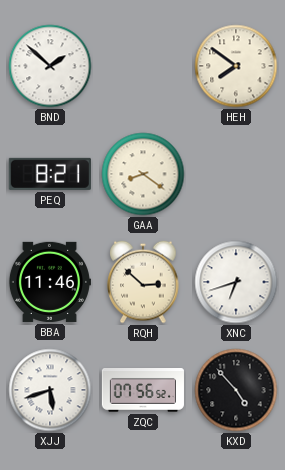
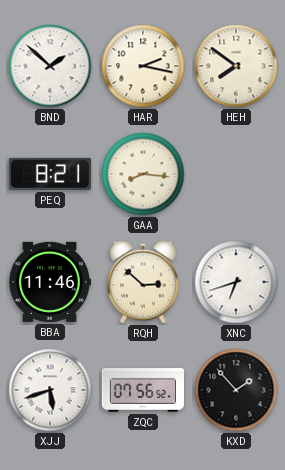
HAR: none -> 2:17
GAA: 8:21 -> 8:16
KXD: 4:53 -> 1:53
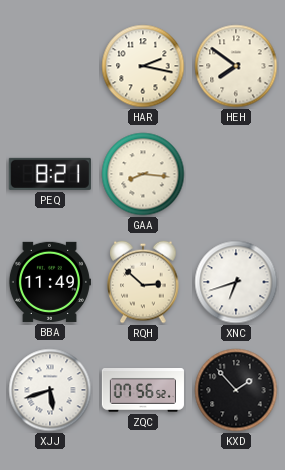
BND: 1:52 -> none
BBA: 11:46 -> 11:49
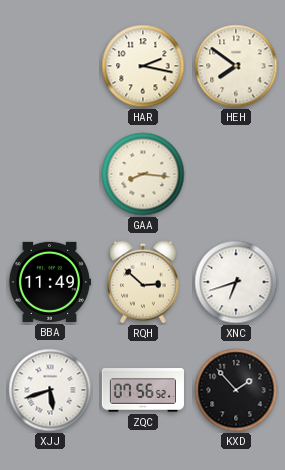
PEQ: 8:21 -> none
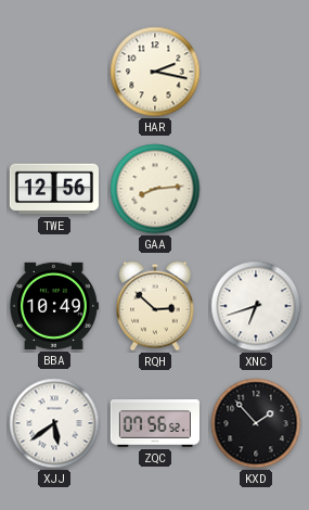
HEH: 7:51 -> none
TWE: none -> 12:56
GAA: 8:16 -> 8:14
BBA: 11:49 -> 10:49
XJJ: 5:42 -> 5:39
